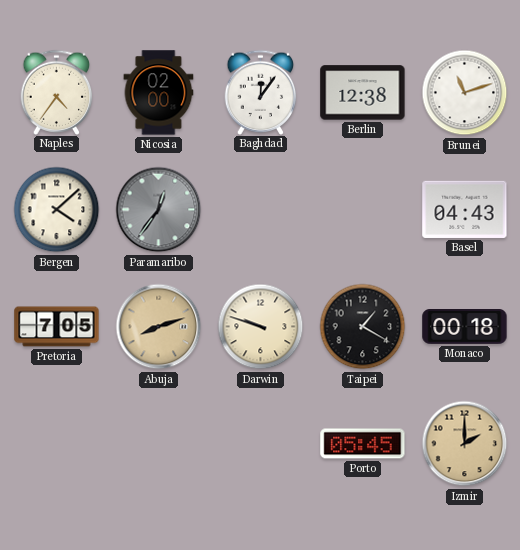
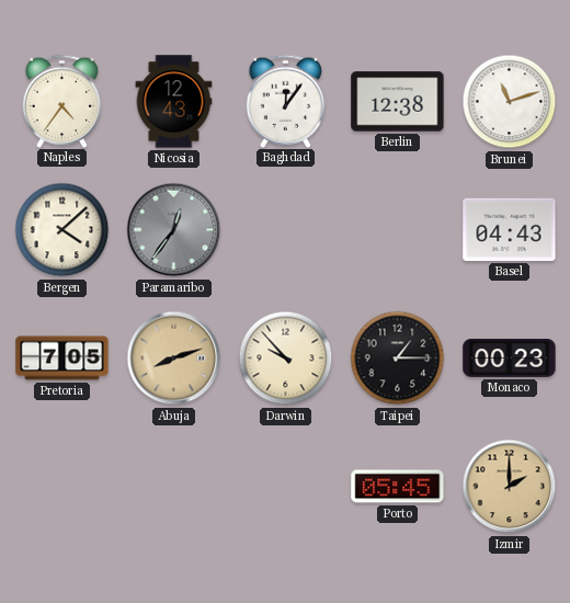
Nicosia: 02:00 -> 12:43
Darwin: 9:48 -> 9:53
Taipei: 1:20 -> 1:15
Monaco: 00:18 -> 00:23
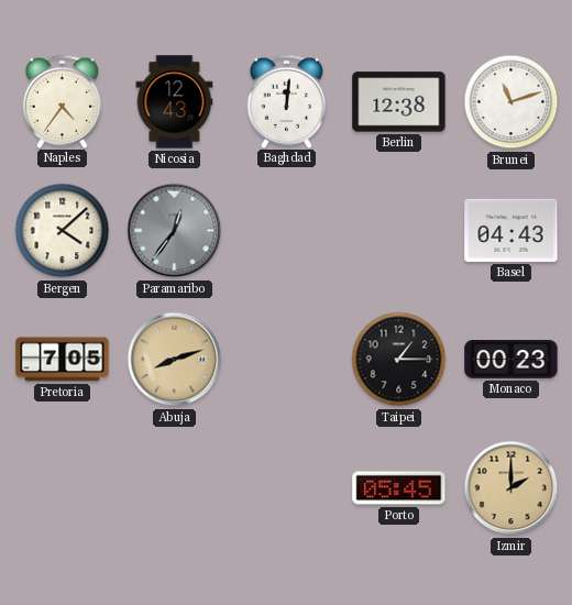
Baghdad: 12:06 -> 12:01
Darwin: 9:53 -> none
